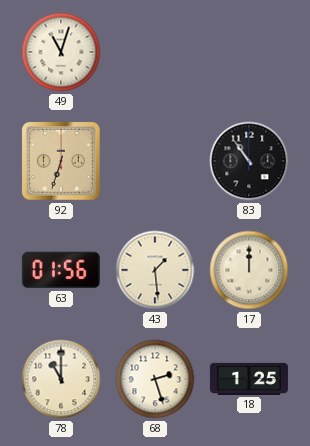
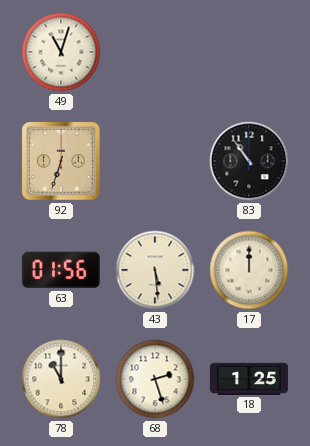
43: 1:29 -> 5:29
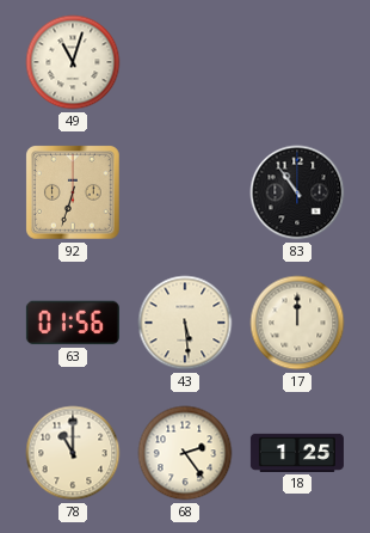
68: 2:27 -> 2:24
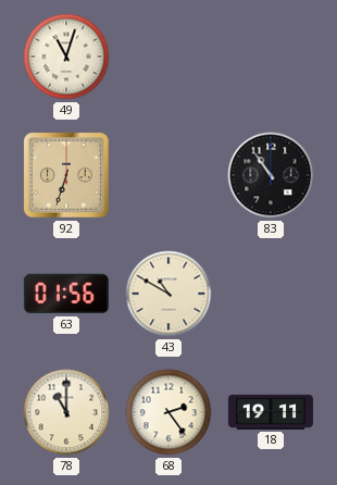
43: 5:29 -> 10:50
17: 12:00 -> none
18: 1:25 -> 19:11
